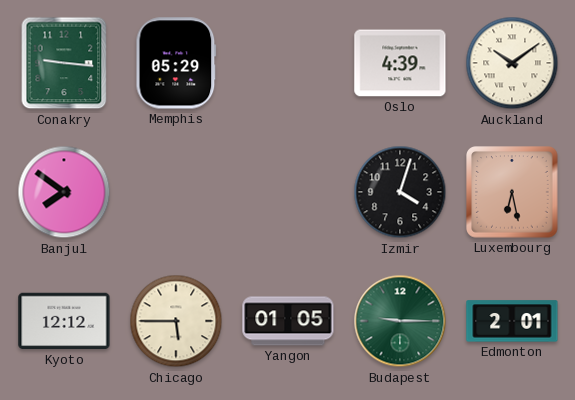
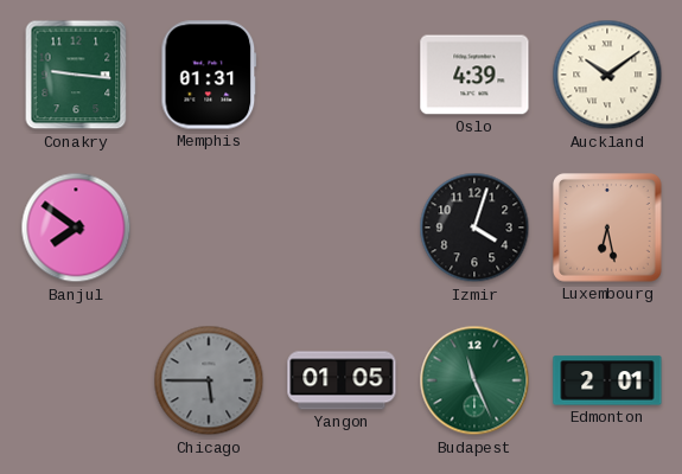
Memphis: 05:29 -> 01:31
Kyoto: 12:12 -> none
Chicago dial: cream -> grey
Budapest: 9:15 -> 11:26
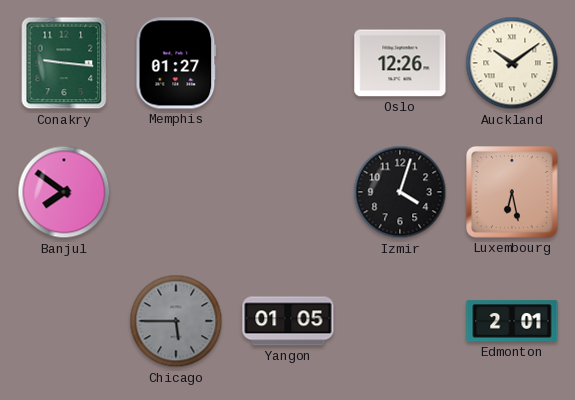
Memphis: 01:31 -> 01:27
Oslo: 4:39 -> 12:26
Budapest: 11:26 -> none
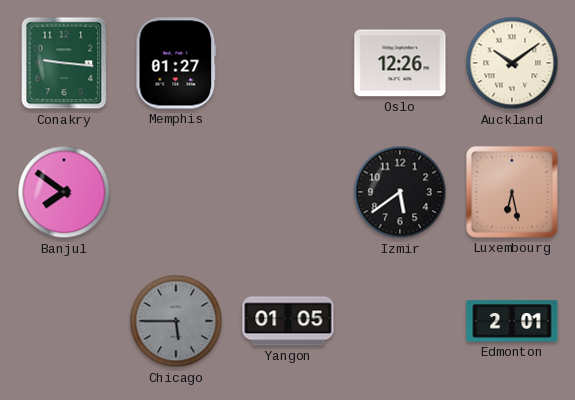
Izmir: 4:03 -> 5:39
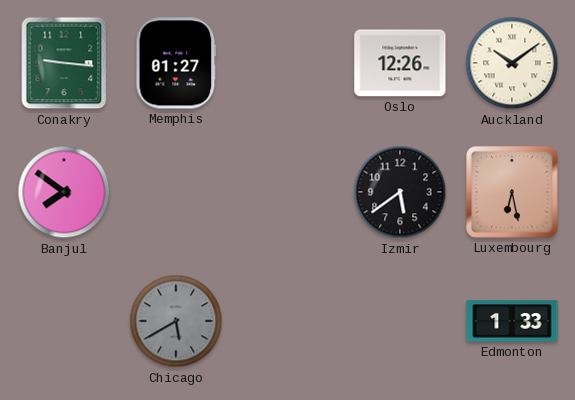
Chicago: 5:45 -> 5:40
Yangon: 01:05 -> none
Edmonton: 2:01 -> 1:33
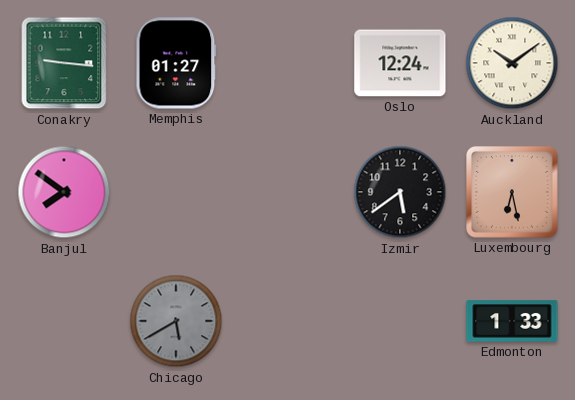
Oslo: 12:26 -> 12:24
